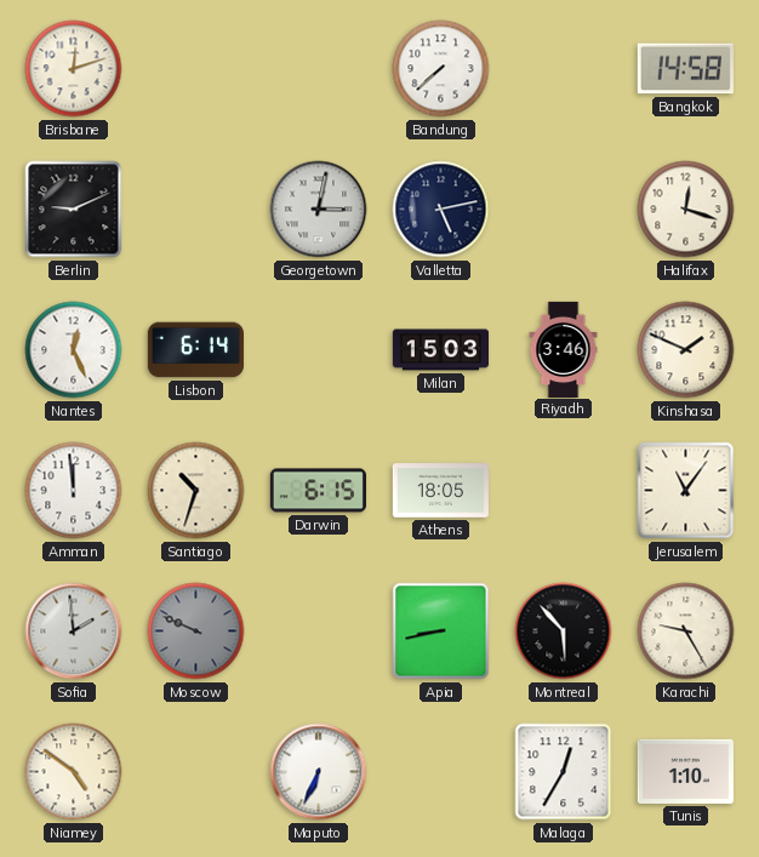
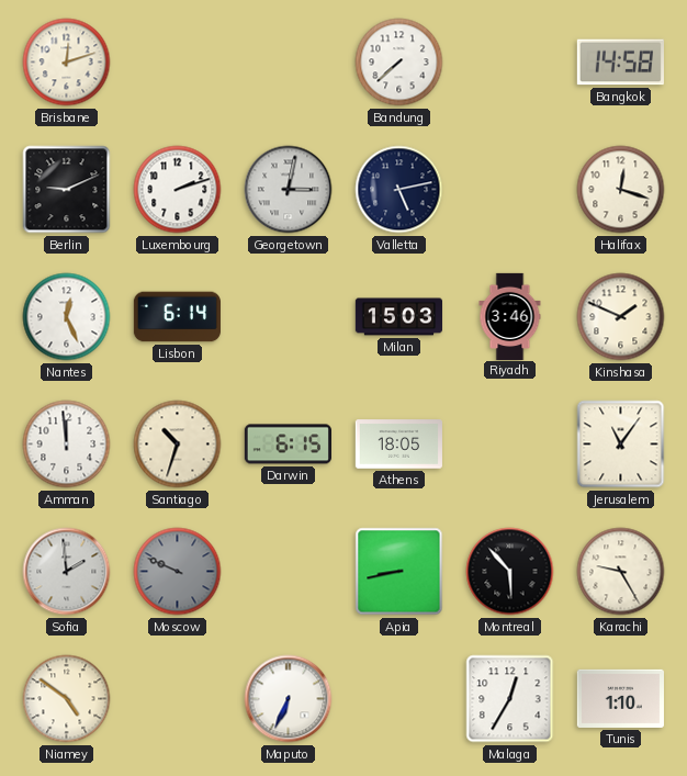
Luxembourg: none -> 2:12
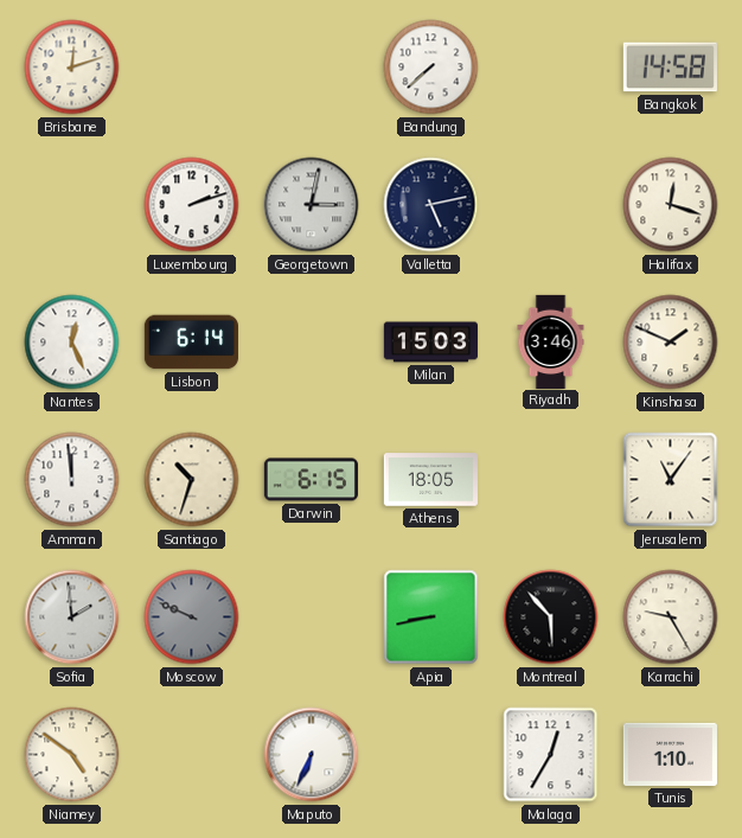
Berlin: 9:11 -> none
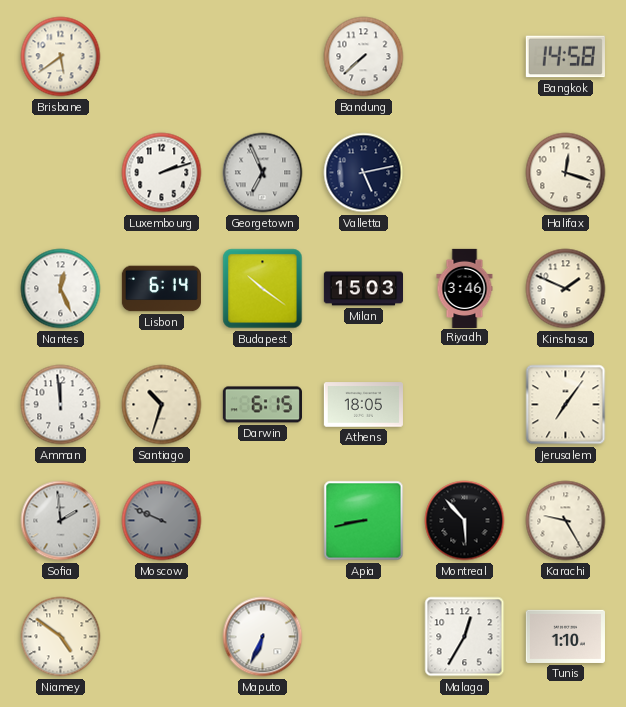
Brisbane: 12:12 -> 5:39
Georgetown: 3:02 -> 6:56
Budapest: none -> 10:21
Jerusalem: 11:06 -> 7:06
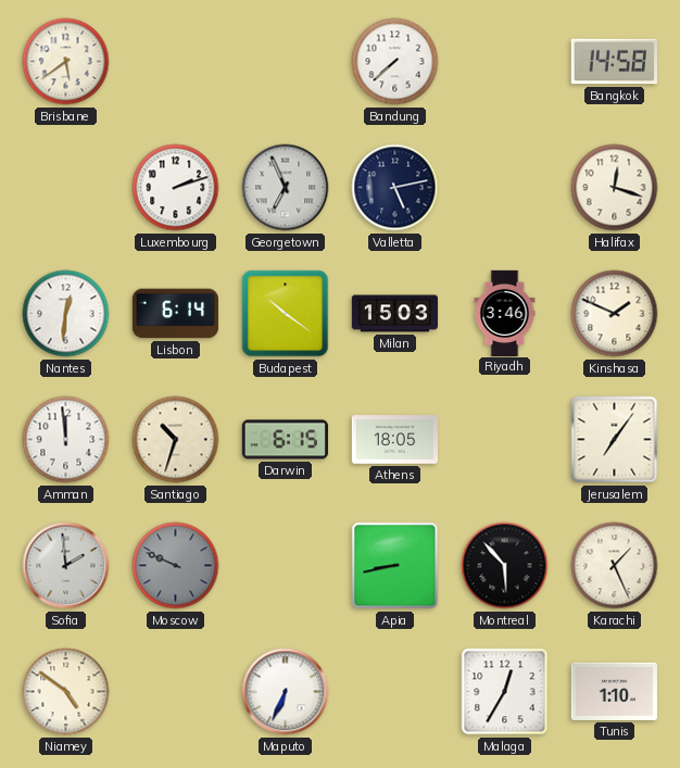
Nantes: 12:26 -> 12:31
Karachi: 9:25 -> 1:26
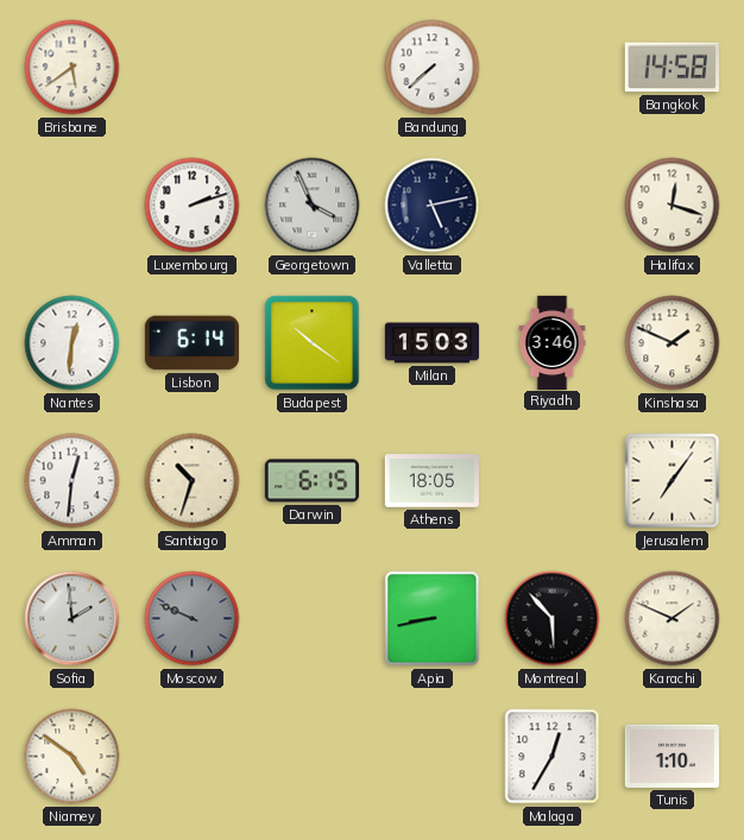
Georgetown: 6:56 -> 3:56
Amman: 11:59 -> 12:31
Karachi: 1:26 -> 1:49
Maputo: 6:34 -> none
